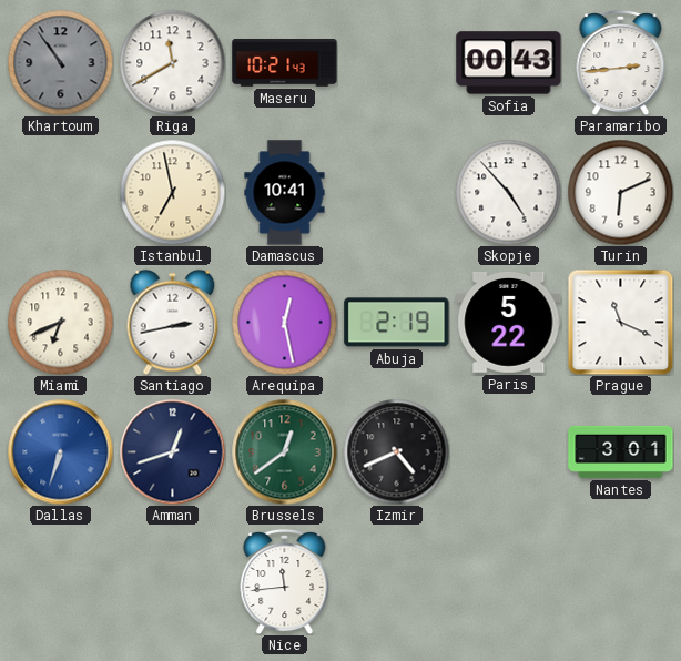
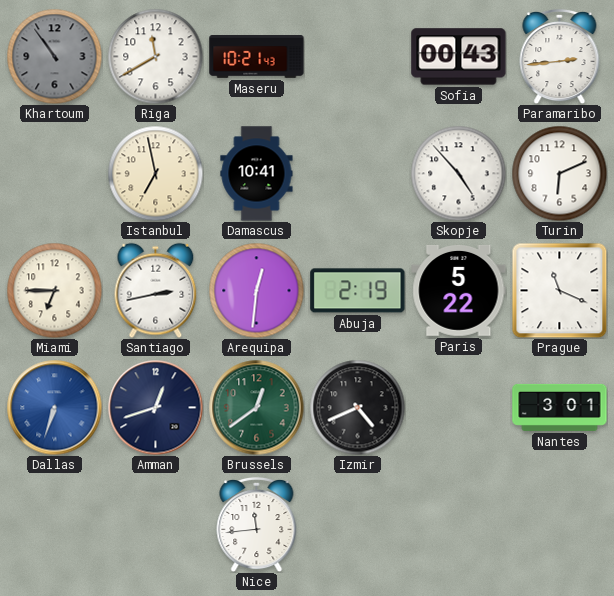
Miami: 6:41 -> 6:45
Arequipa: 12:28 -> 12:31
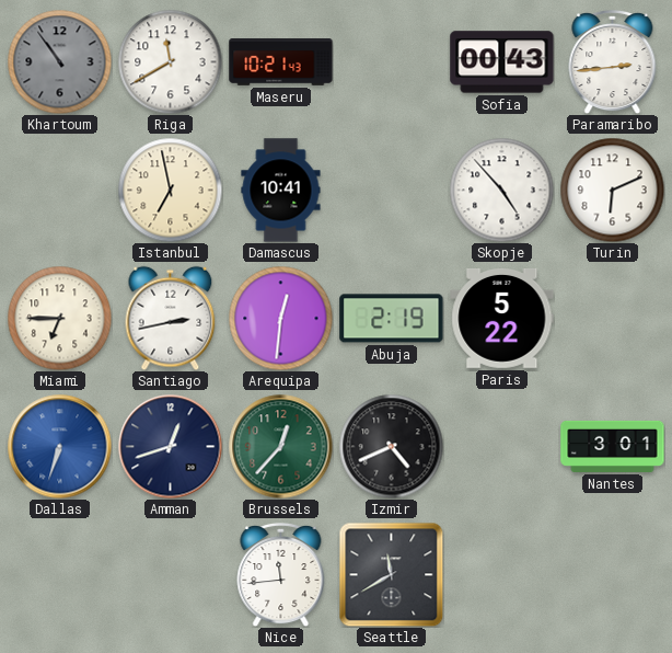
Prague: 11:19 -> none
Brussels: 12:39 -> 12:37
Seattle: none -> 11:40
